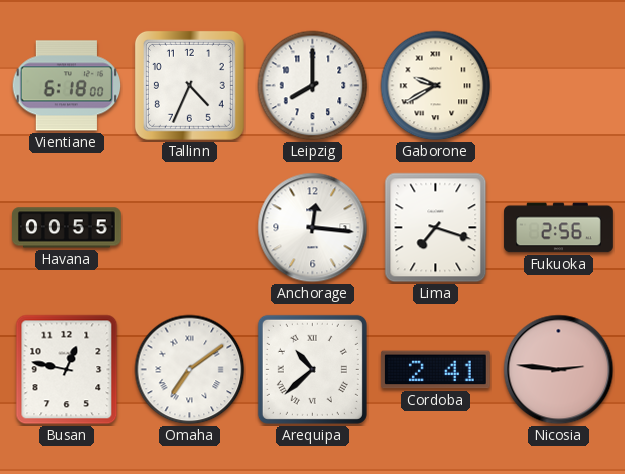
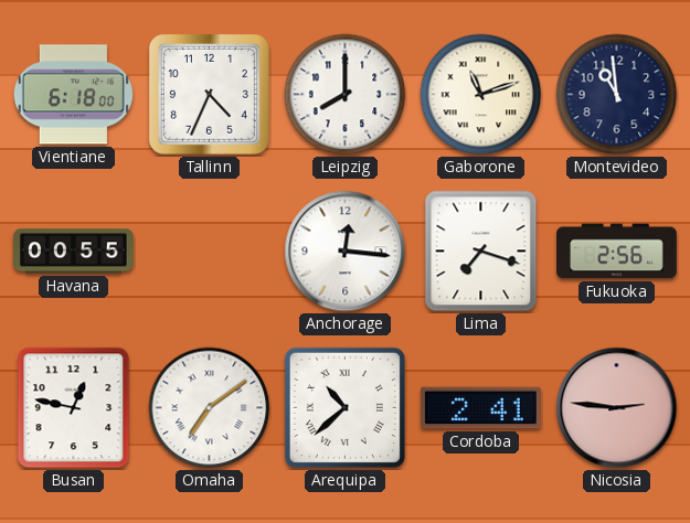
Gaborone: 9:40 -> 11:12
Montevideo: none -> 10:59
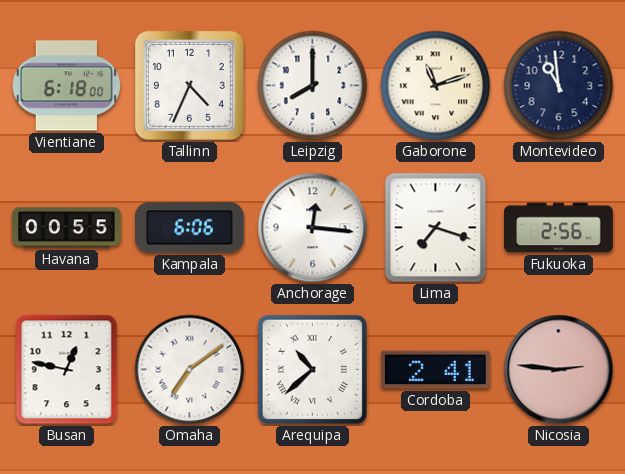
Kampala: none -> 6:06
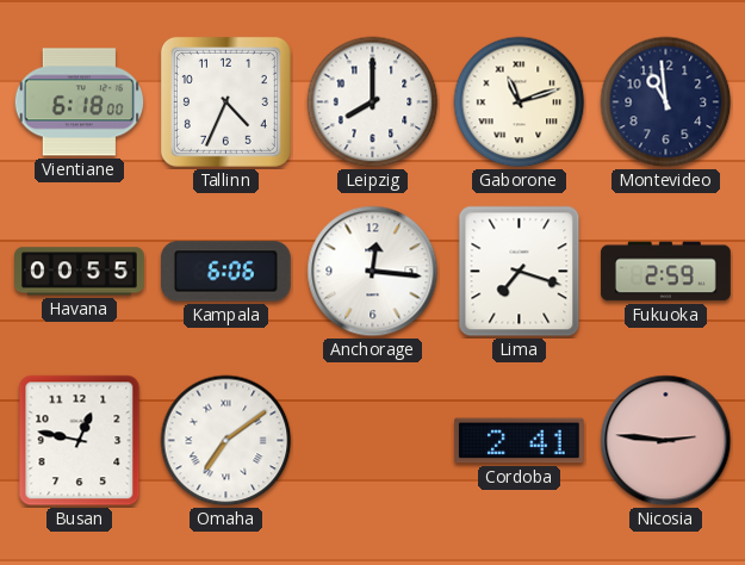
Fukuoka: 2:56 -> 2:59
Arequipa: 10:38 -> none
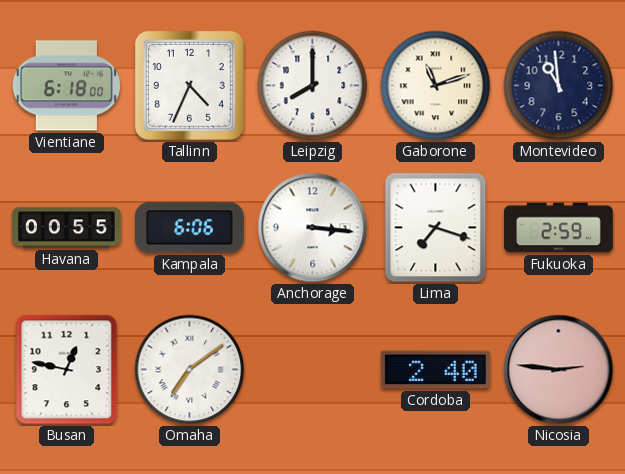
Anchorage: 12:16 -> 3:16
Cordoba: 2:41 -> 2:40
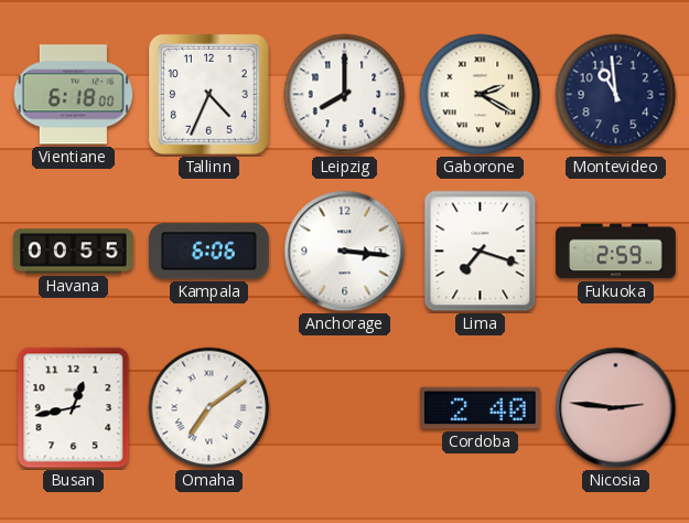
Gaborone: 11:12 -> 2:20
Busan: 12:47 -> 12:43
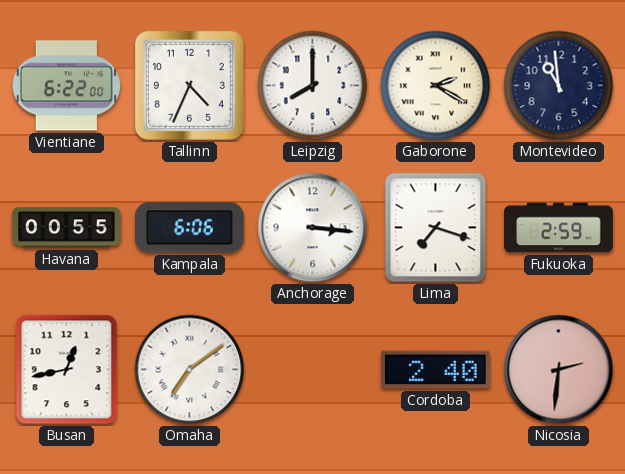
Vientiane: 6:18 -> 6:22
Nicosia: 2:46 -> 2:31
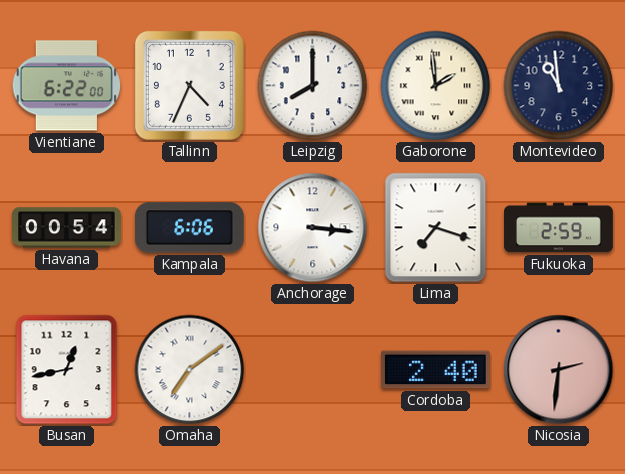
Gaborone: 2:20 -> 1:59
Havana: 00:55 -> 00:54
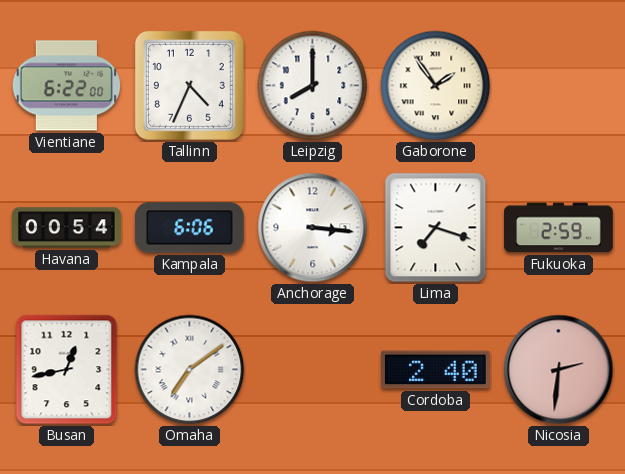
Gaborone: 1:59 -> 1:54
Montevideo: 10:59 -> none
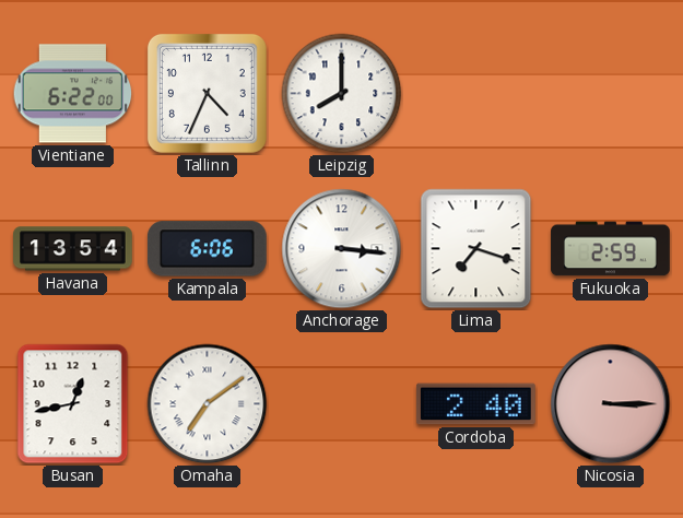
Gaborone: 1:54 -> none
Havana: 00:54 -> 13:54
Nicosia: 2:31 -> 3:15
